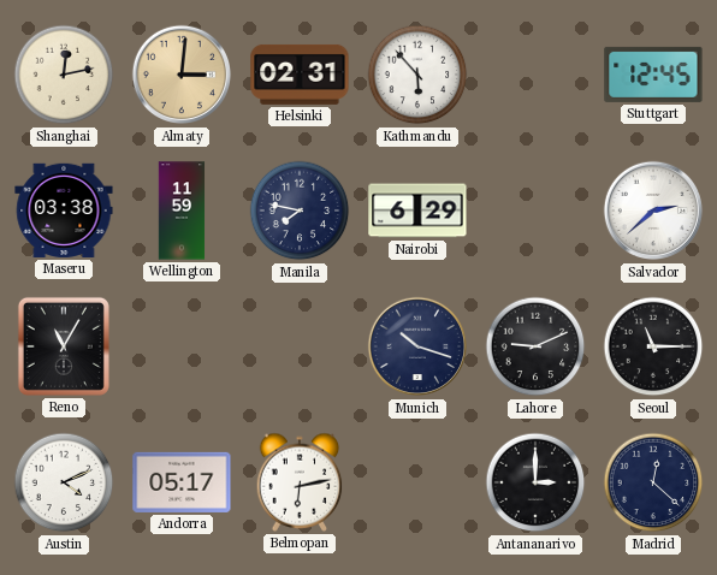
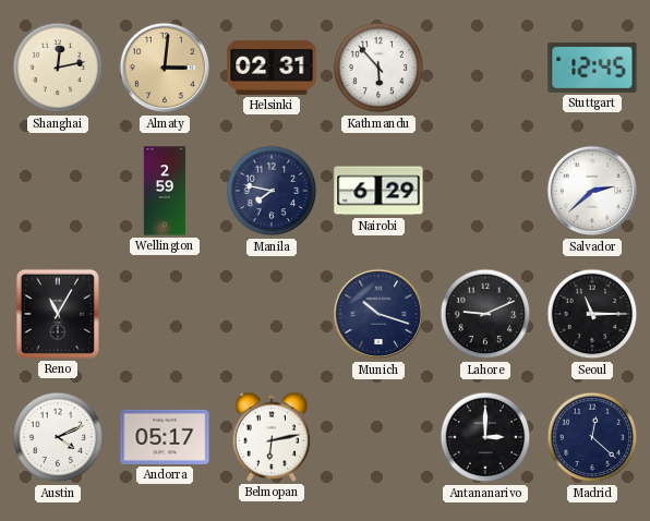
Maseru: 03:38 -> none
Wellington: 11:59 -> 2:59
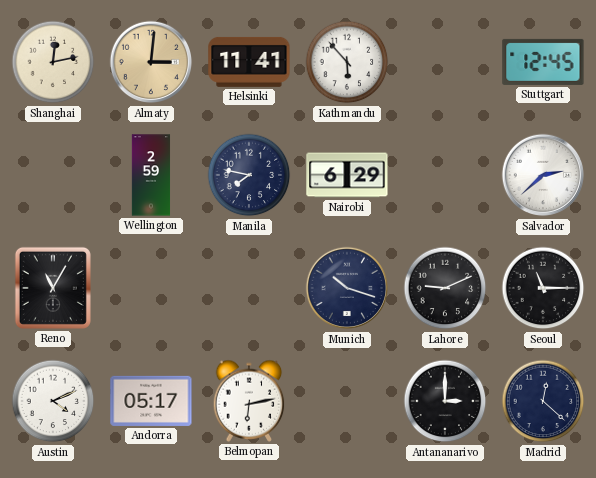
Helsinki: 02:31 -> 11:41
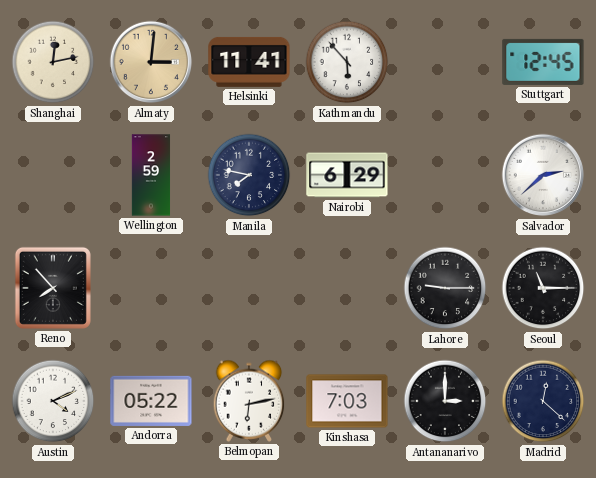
Reno: 11:05 -> 7:53
Munich: 10:18 -> none
Lahore: 9:11 -> 9:15
Andorra: 05:17 -> 05:22
Kinshasa: none -> 7:03
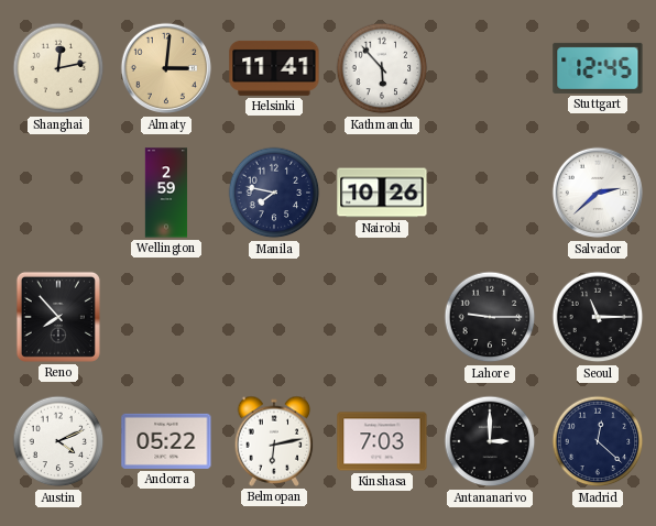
Nairobi: 6:29 -> 10:26
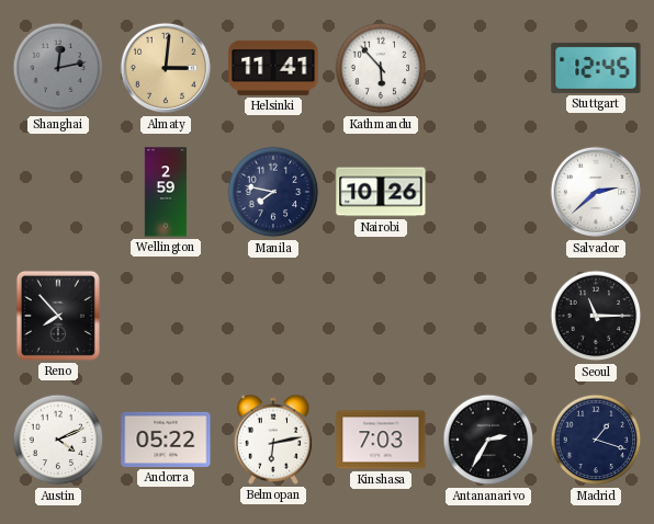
Shanghai dial: cream -> grey
Lahore: 9:15 -> none
Antananarivo: 3:00 -> 2:35
Madrid: 12:22 -> 1:18
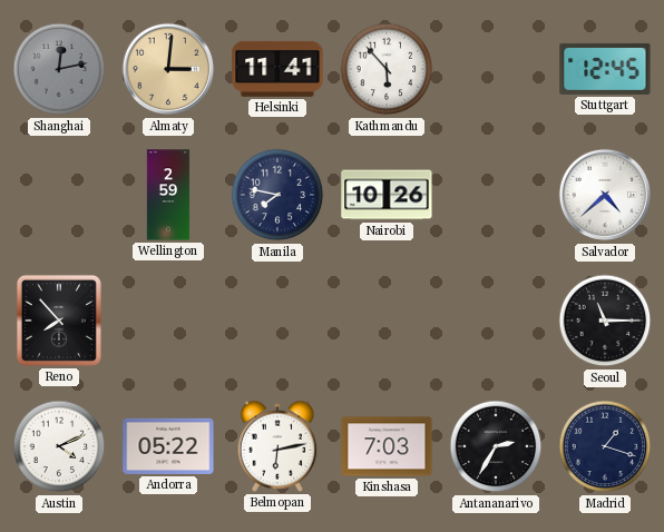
Salvador: 2:38 -> 4:38
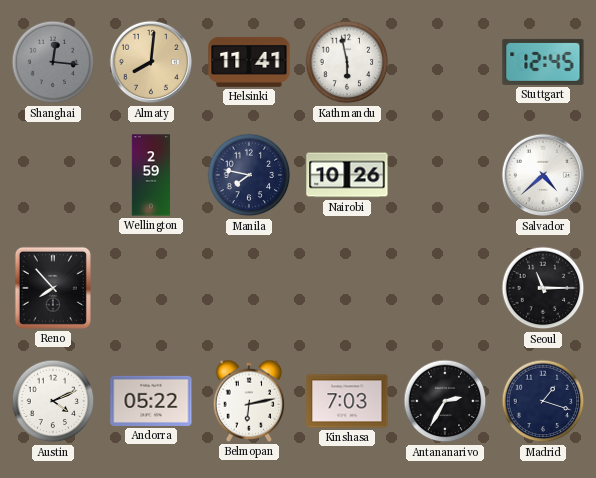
Shanghai: 12:13 -> 12:16
Almaty: 3:01 -> 8:01
Kathmandu: 5:53 -> 5:58
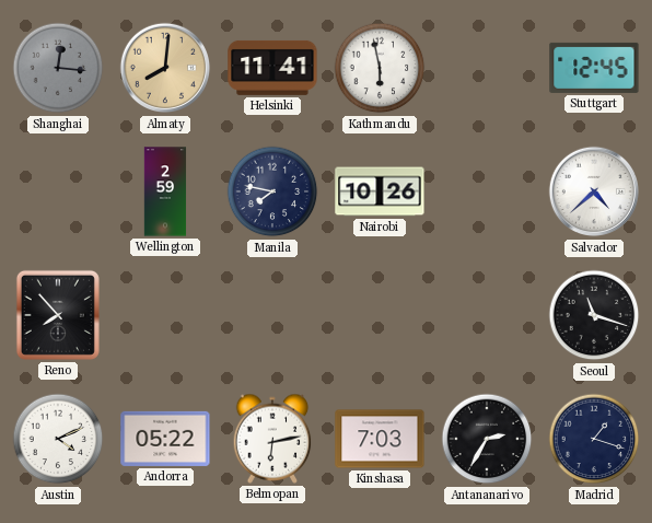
Seoul: 11:15 -> 11:18
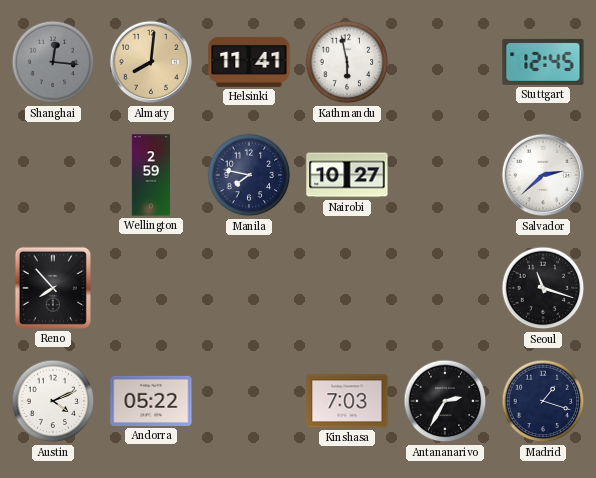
Nairobi: 10:26 -> 10:27
Salvador: 4:38 -> 2:38
Belmopan: 6:13 -> none
